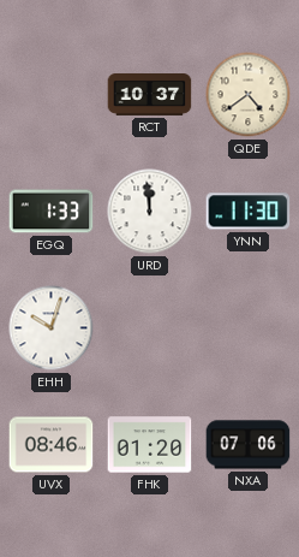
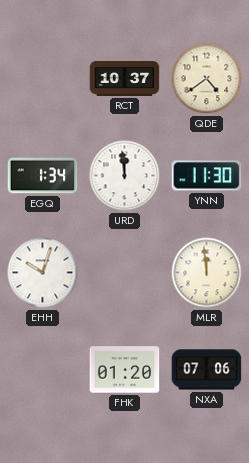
EGQ: 1:33 -> 1:34
MLR: none -> 11:59
UVX: 08:46 -> none
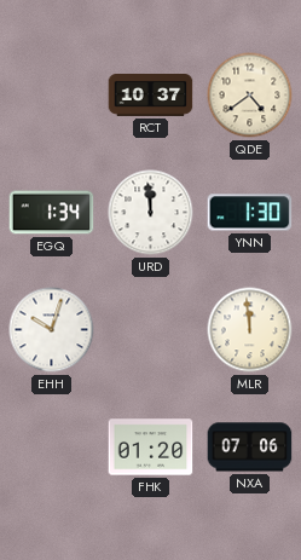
YNN: 11:30 -> 1:30
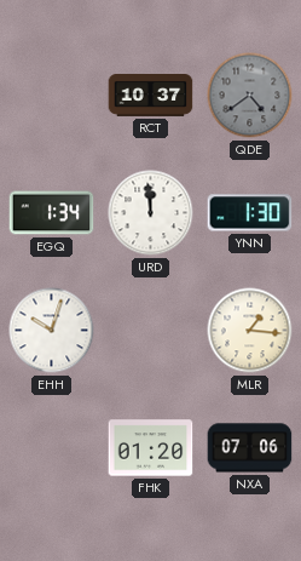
QDE dial: cream -> grey
MLR: 11:59 -> 1:16
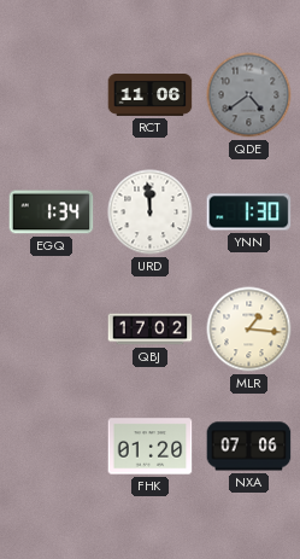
RCT: 10:37 -> 11:06
EHH: 10:03 -> none
QBJ: none -> 17:02
